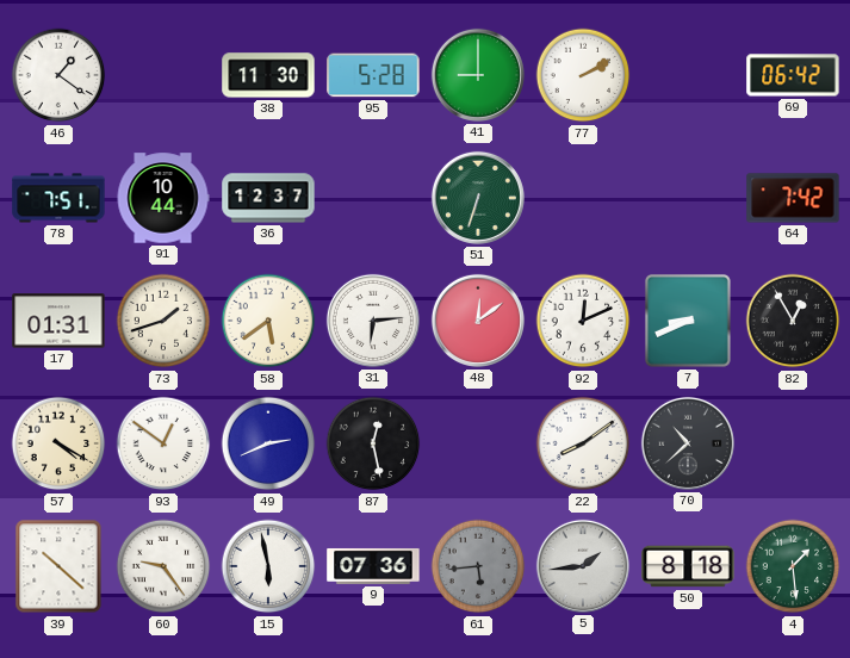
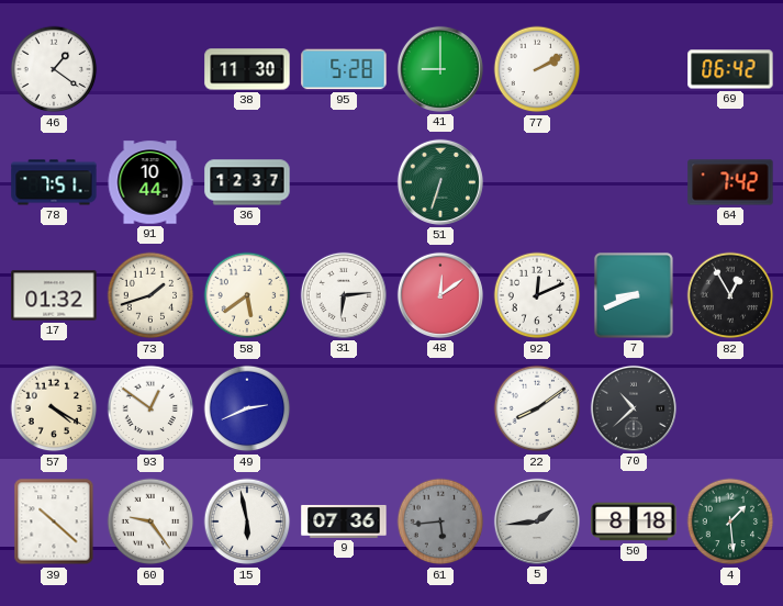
17: 01:31 -> 01:32
87: 12:28 -> none
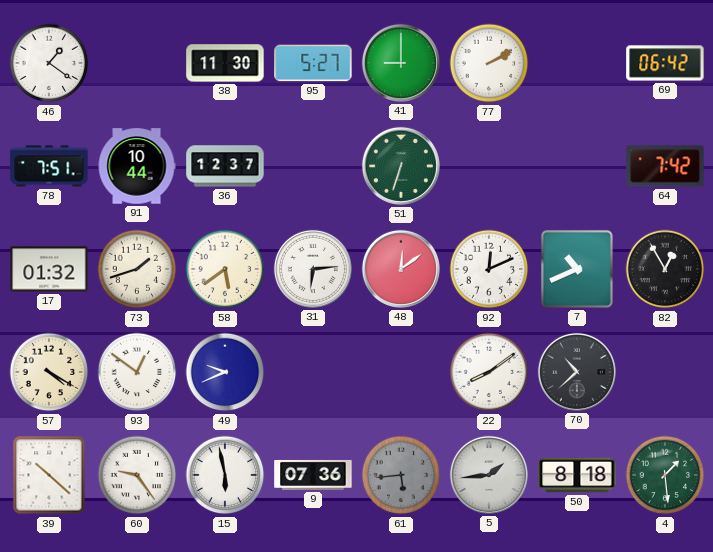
95: 5:28 -> 5:27
7: 8:41 -> 10:41
49: 2:41 -> 9:41
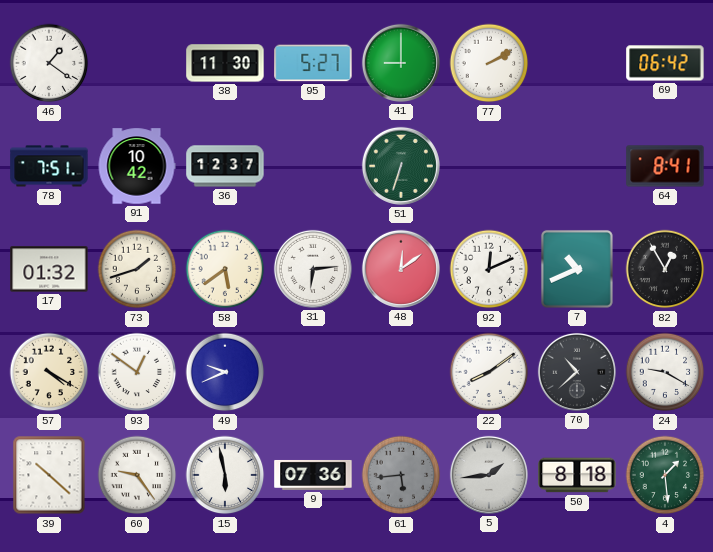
91: 10:44 -> 10:42
64: 7:42 -> 8:41
24: none -> 9:20
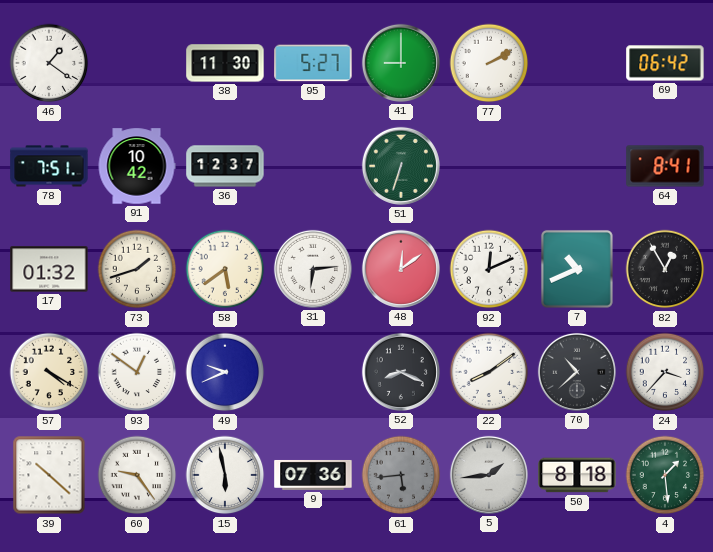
52: none -> 8:19
24: 9:20 -> 3:37
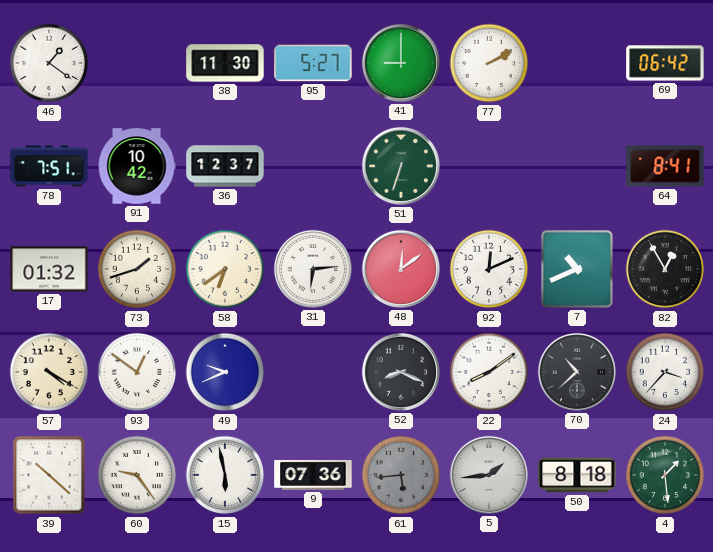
58: 5:39 -> 6:39
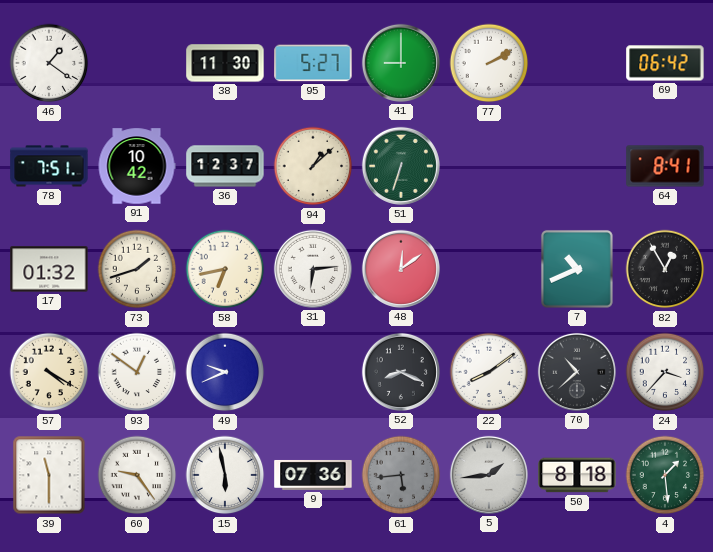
94: none -> 1:08
58: 6:39 -> 6:43
92: 12:11 -> none
39: 10:22 -> 11:30
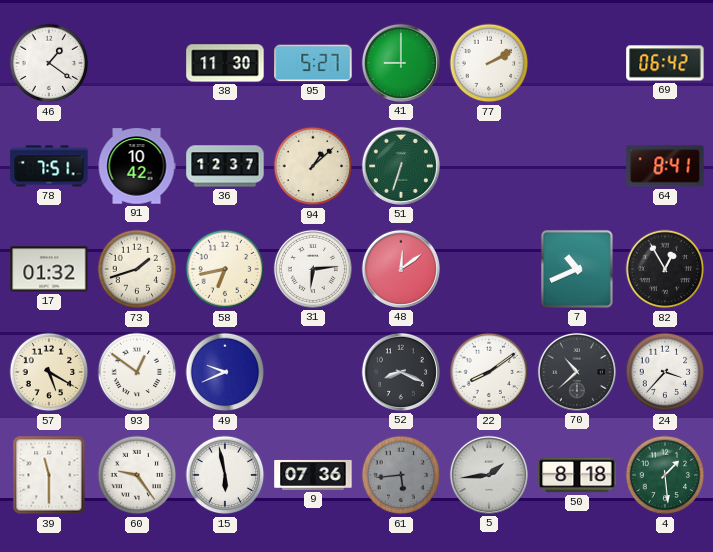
57: 4:20 -> 5:20
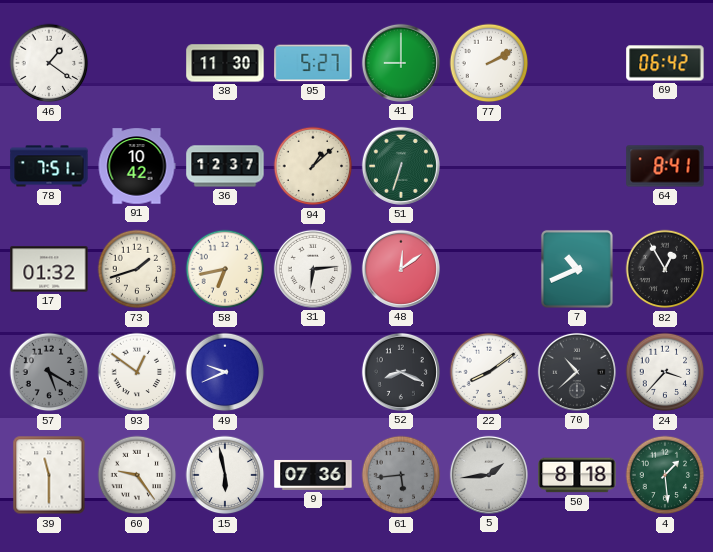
57 dial: cream -> grey
